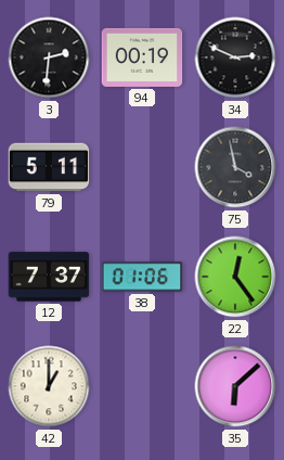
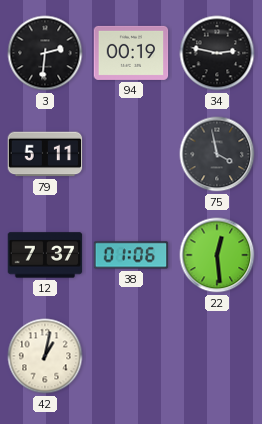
34: 2:49 -> 2:47
22: 12:24 -> 12:29
42: 1:00 -> 1:02
35: 6:08 -> none
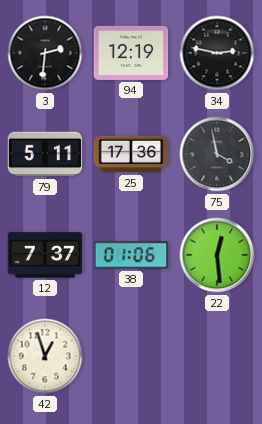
94: 00:19 -> 12:19
25: none -> 17:36
42: 1:02 -> 12:57
